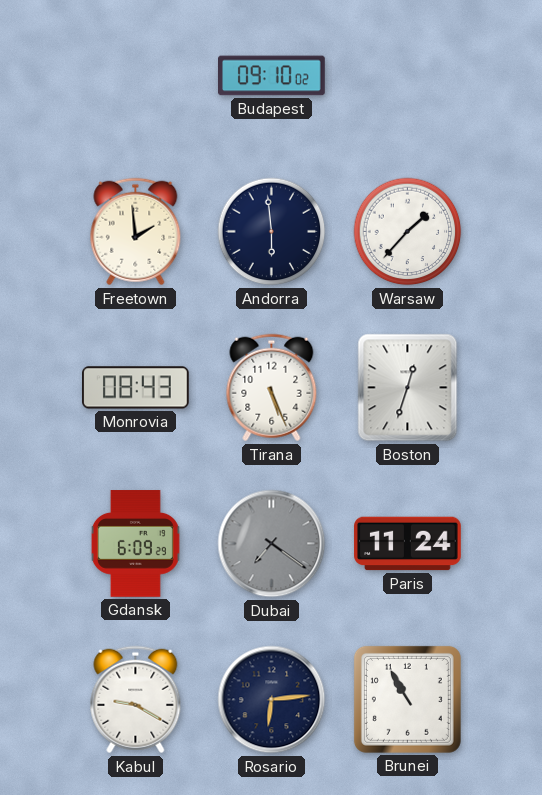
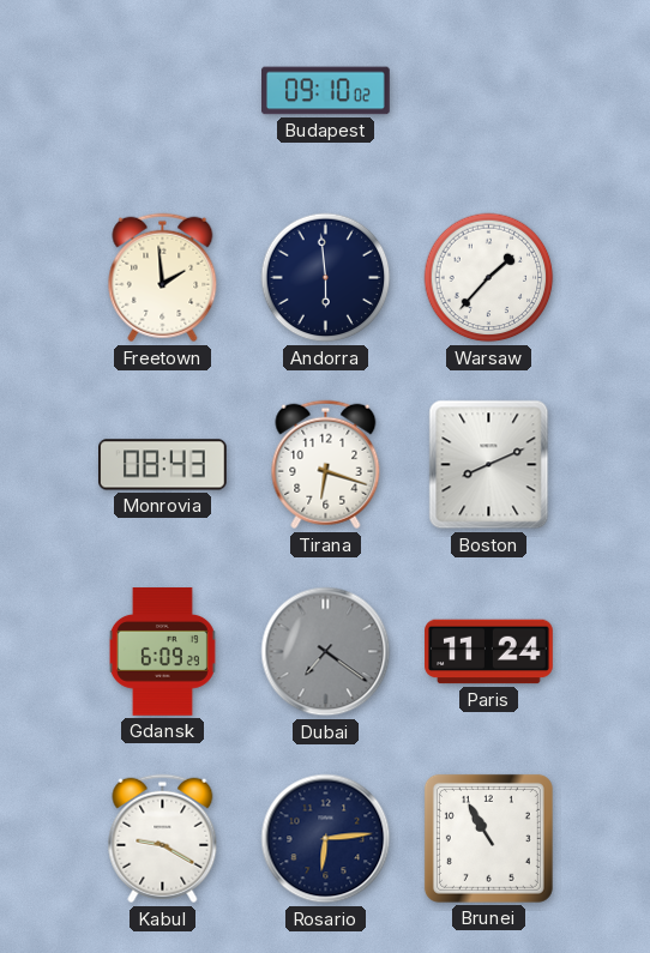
Tirana: 5:26 -> 6:18
Boston: 12:33 -> 8:11
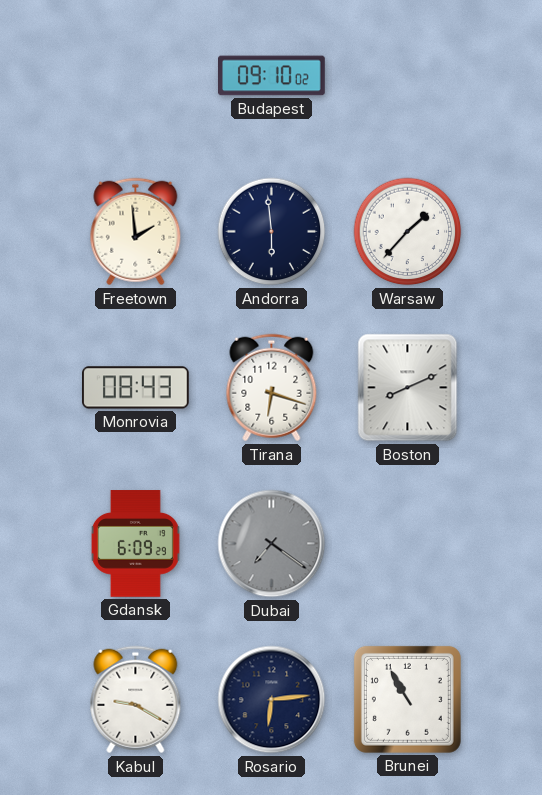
Paris: 11:24 -> none
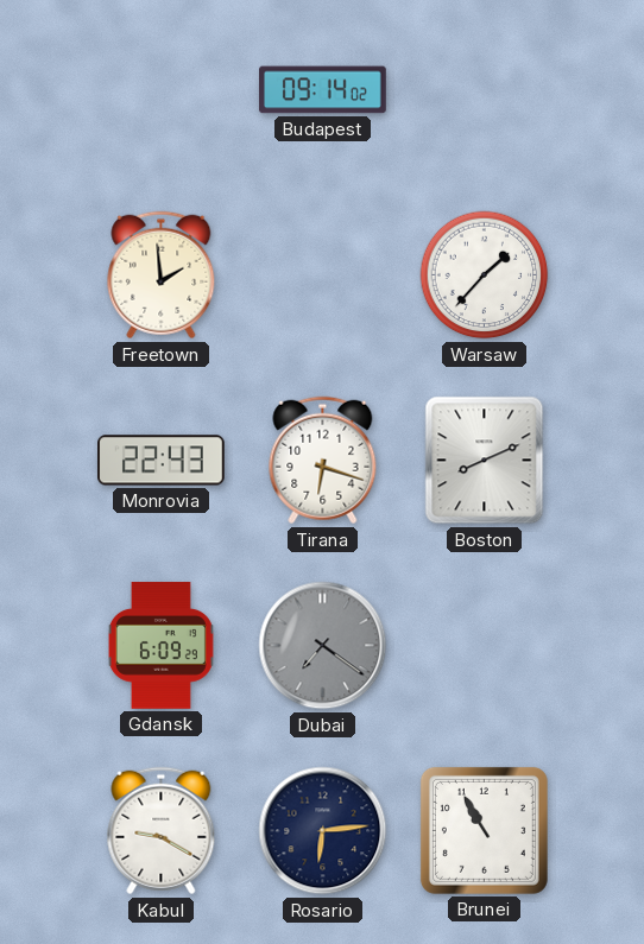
Budapest: 09:10 -> 09:14
Andorra: 5:59 -> none
Monrovia: 08:43 -> 22:43
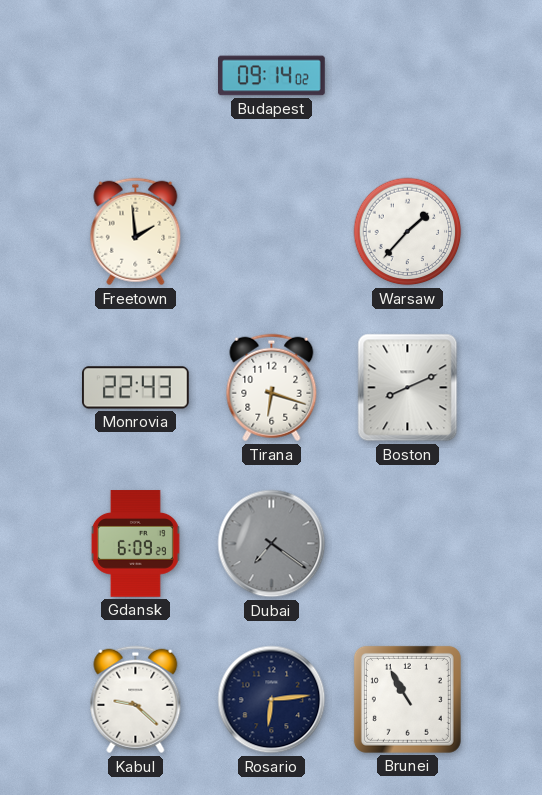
Kabul: 9:20 -> 9:22
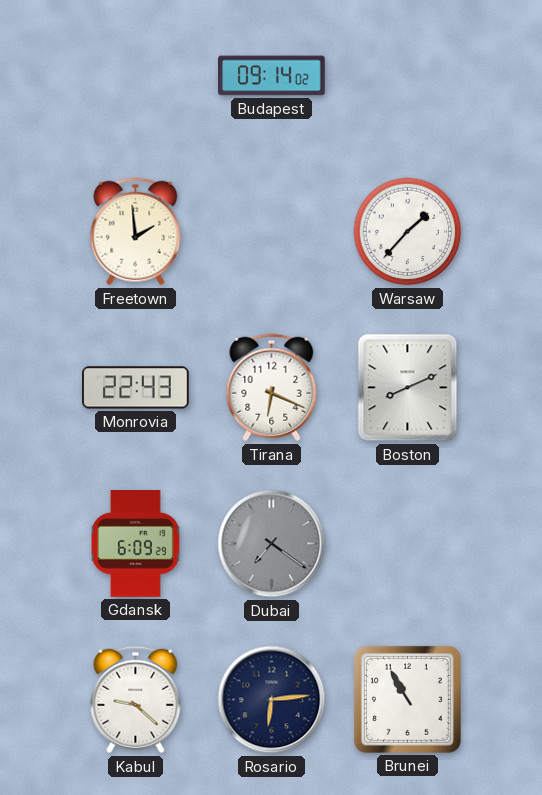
Tirana: 6:18 -> 6:19
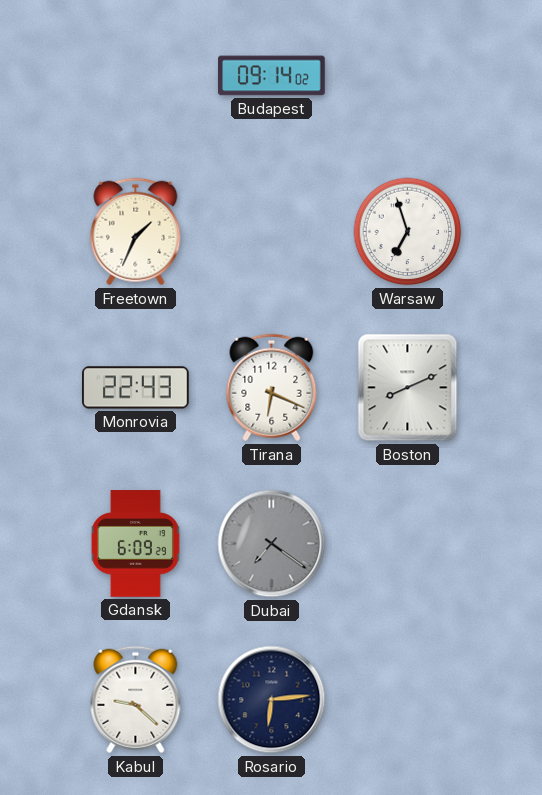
Freetown: 1:59 -> 1:34
Warsaw: 1:37 -> 6:57
Brunei: 10:55 -> none
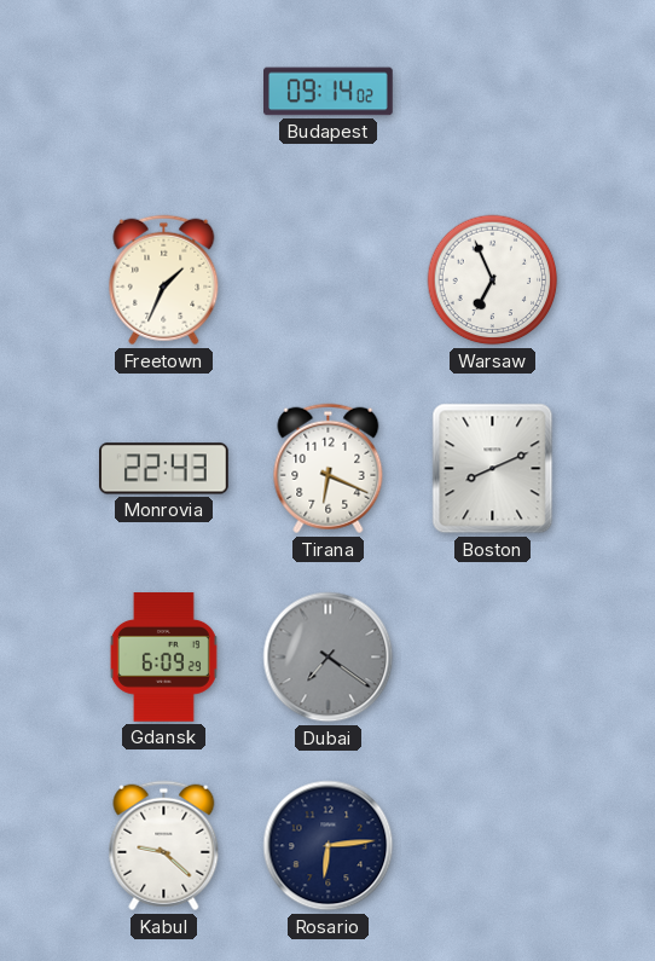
Warsaw: 6:57 -> 6:56
